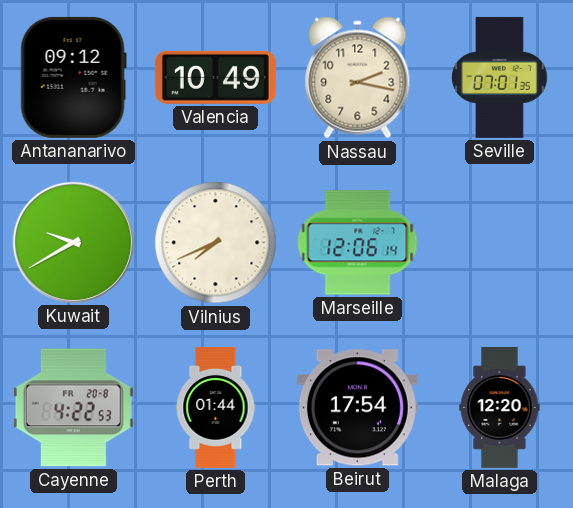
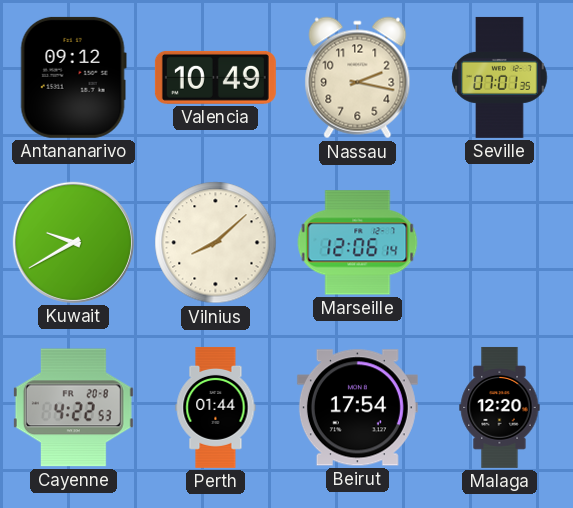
Vilnius: 7:41 -> 8:08
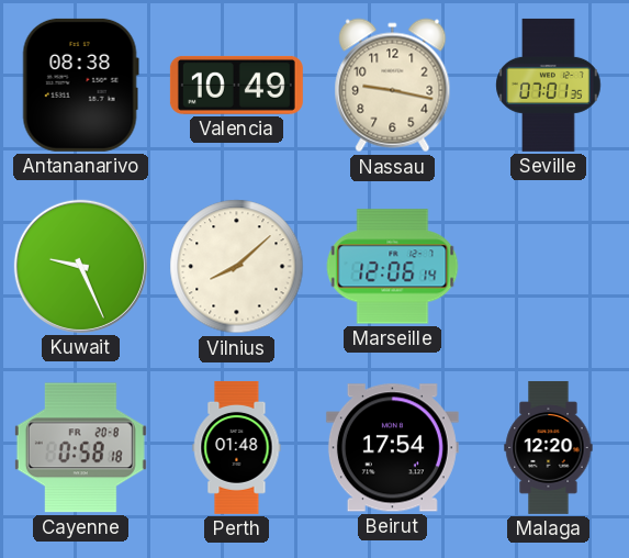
Antananarivo: 09:12 -> 08:38
Nassau: 2:17 -> 9:17
Kuwait: 9:40 -> 9:26
Cayenne: 4:22 -> 0:58
Perth: 01:44 -> 01:48
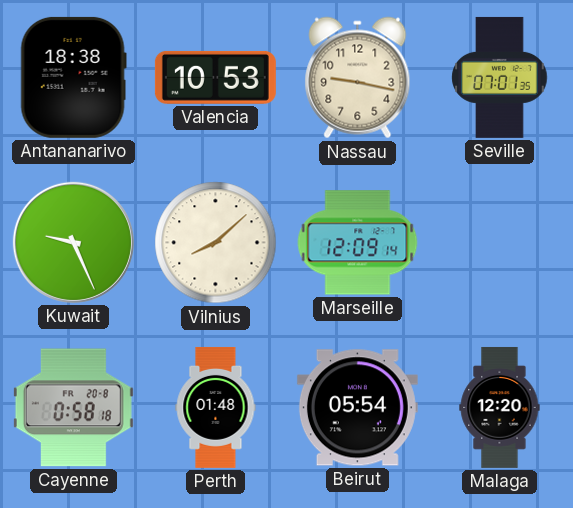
Antananarivo: 08:38 -> 18:38
Valencia: 10:49 -> 10:53
Marseille: 12:06 -> 12:09
Beirut: 17:54 -> 05:54
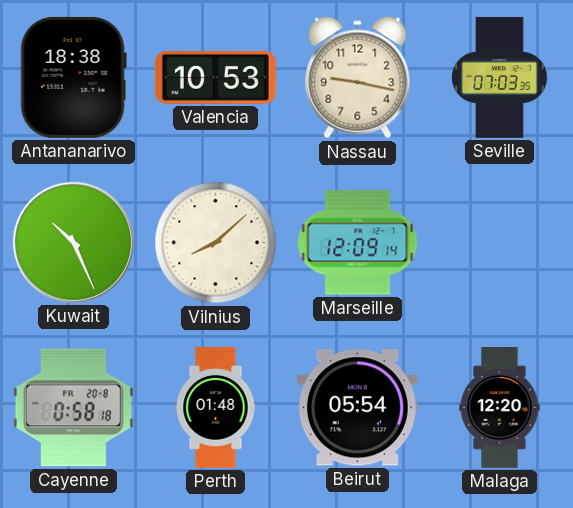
Seville: 07:01 -> 07:03
Kuwait: 9:26 -> 10:26
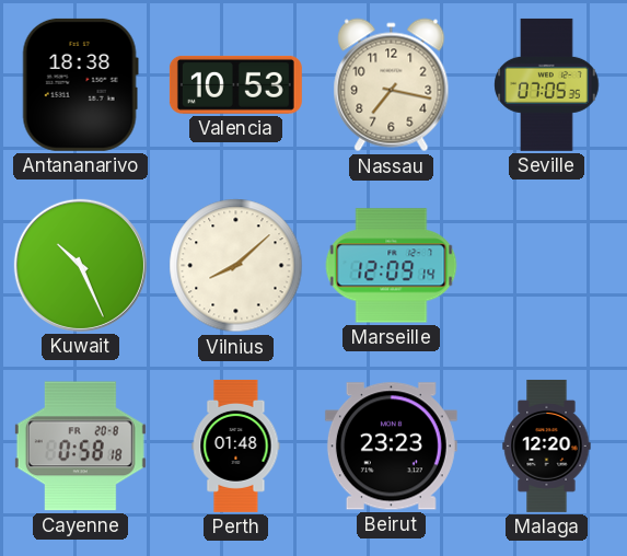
Nassau: 9:17 -> 7:17
Seville: 07:03 -> 07:05
Beirut: 05:54 -> 23:23
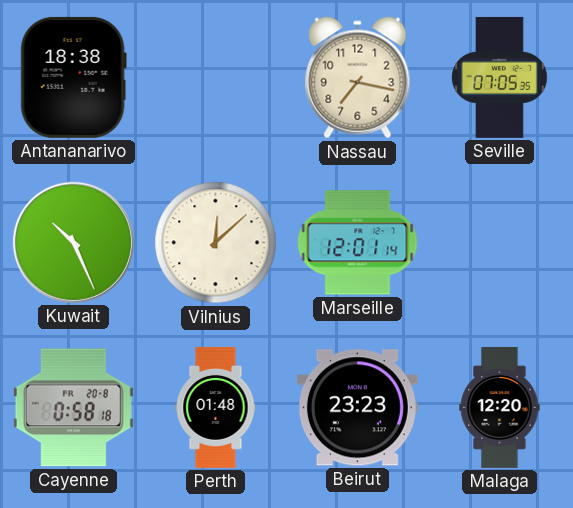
Valencia: 10:53 -> none
Vilnius: 8:08 -> 12:08
Marseille: 12:09 -> 12:01
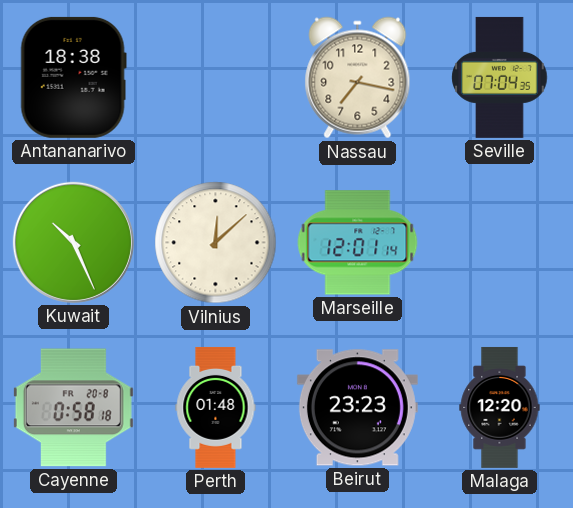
Seville: 07:05 -> 07:04
